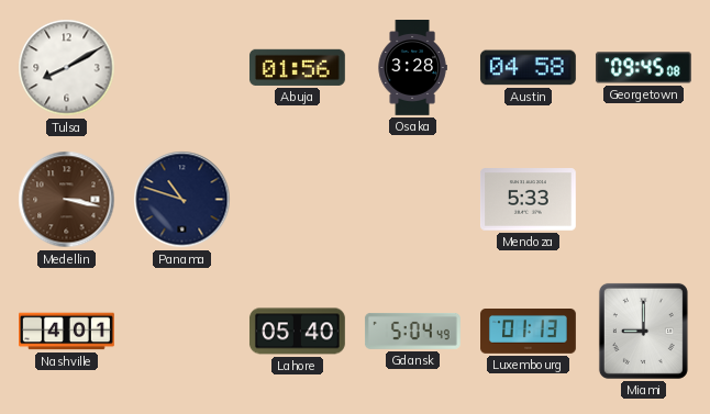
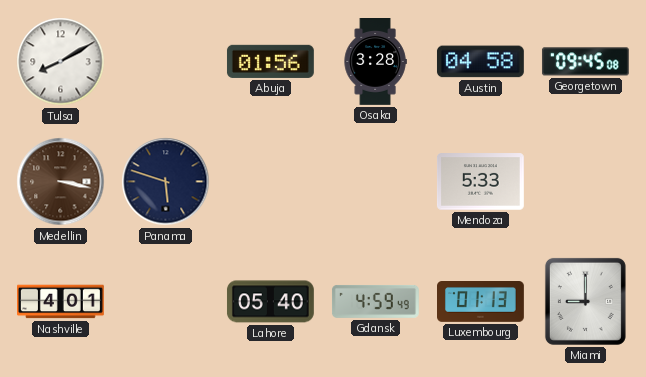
Panama: 10:48 -> 5:48
Gdansk: 5:04 -> 4:59
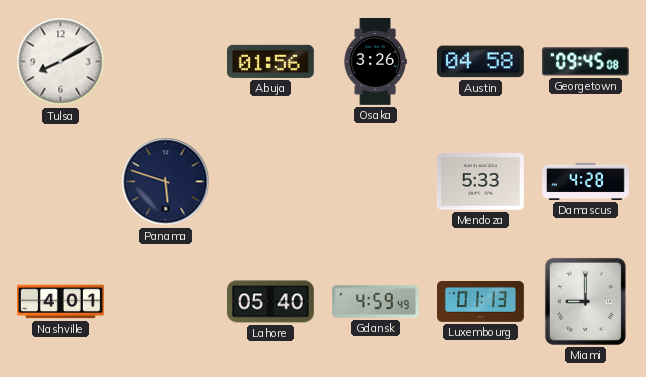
Osaka: 3:28 -> 3:26
Medellin: 3:17 -> none
Damascus: none -> 4:28
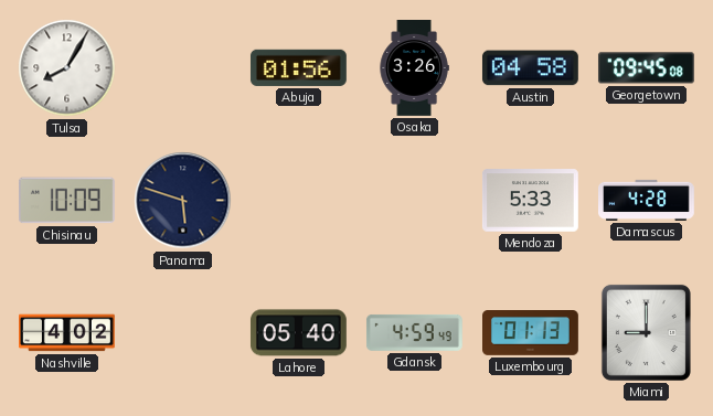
Tulsa: 8:10 -> 8:05
Chisinau: none -> 10:09
Nashville: 4:01 -> 4:02
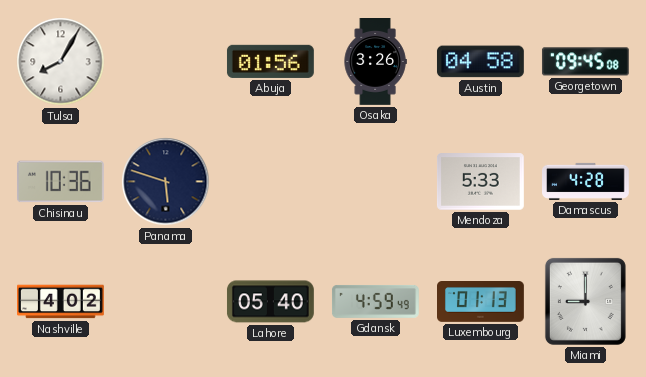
Chisinau: 10:09 -> 10:36
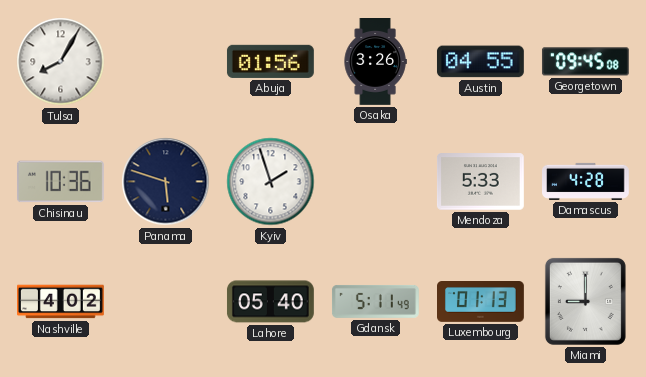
Austin: 04:58 -> 04:55
Kyiv: none -> 1:57
Gdansk: 4:59 -> 5:11
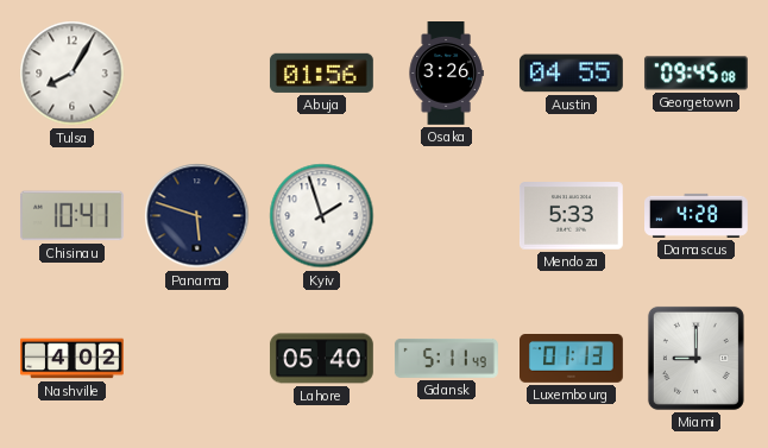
Chisinau: 10:36 -> 10:41
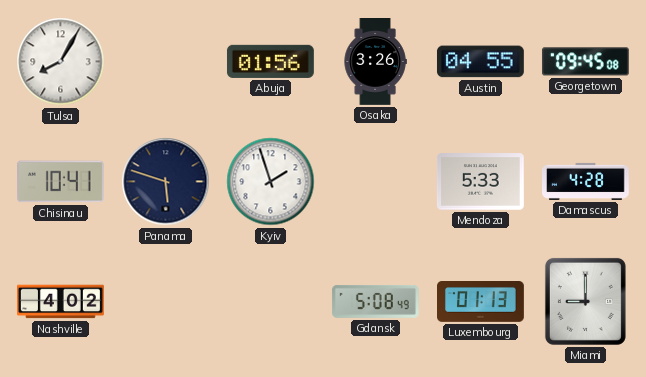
Lahore: 05:40 -> none
Gdansk: 5:11 -> 5:08
